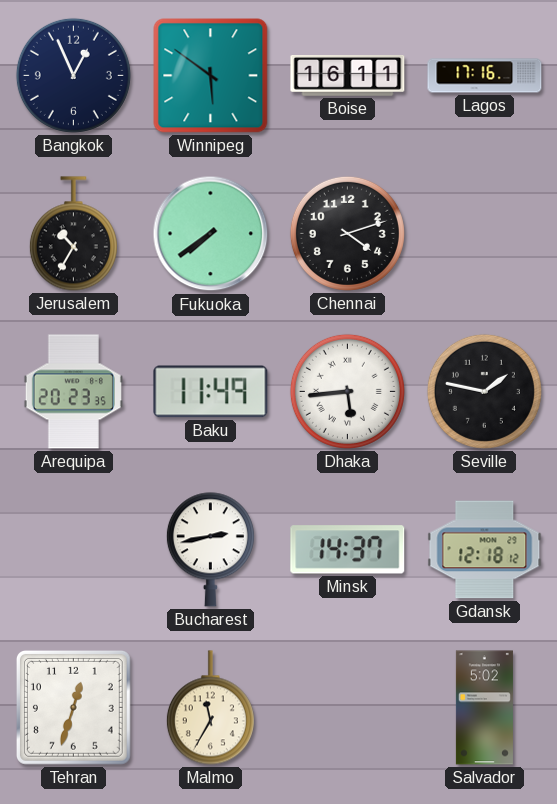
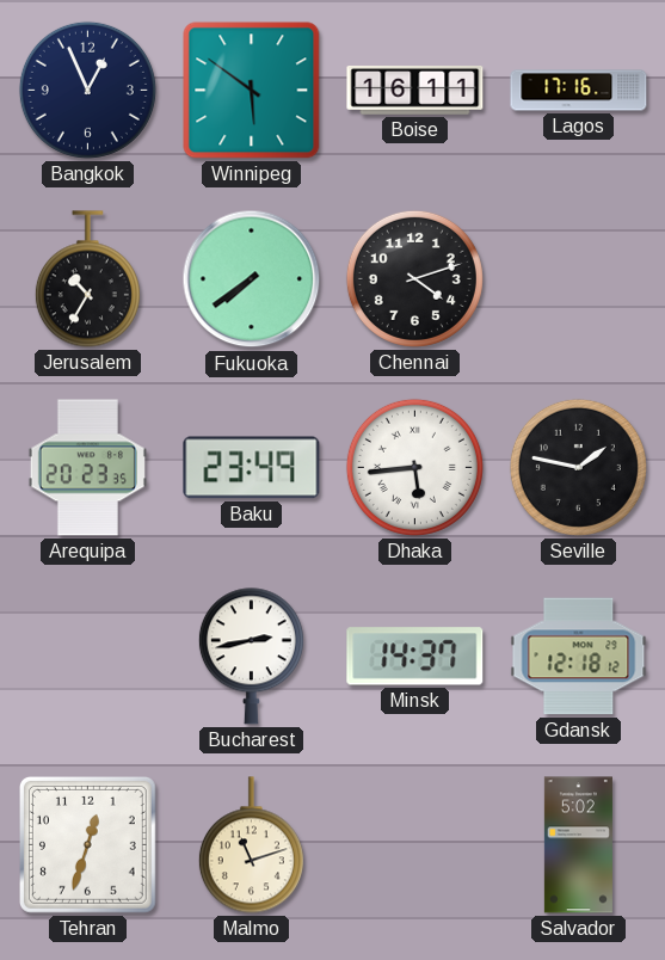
Baku: 11:49 -> 23:49
Malmo: 11:35 -> 11:12
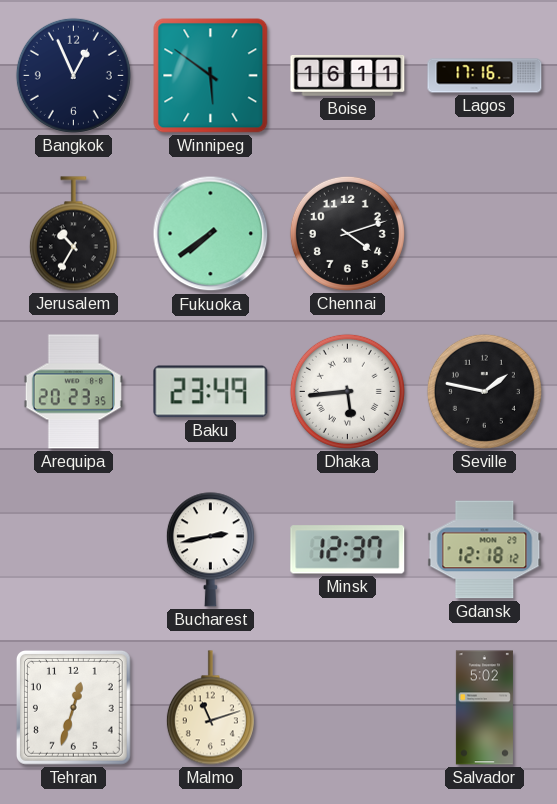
Minsk: 14:37 -> 12:37
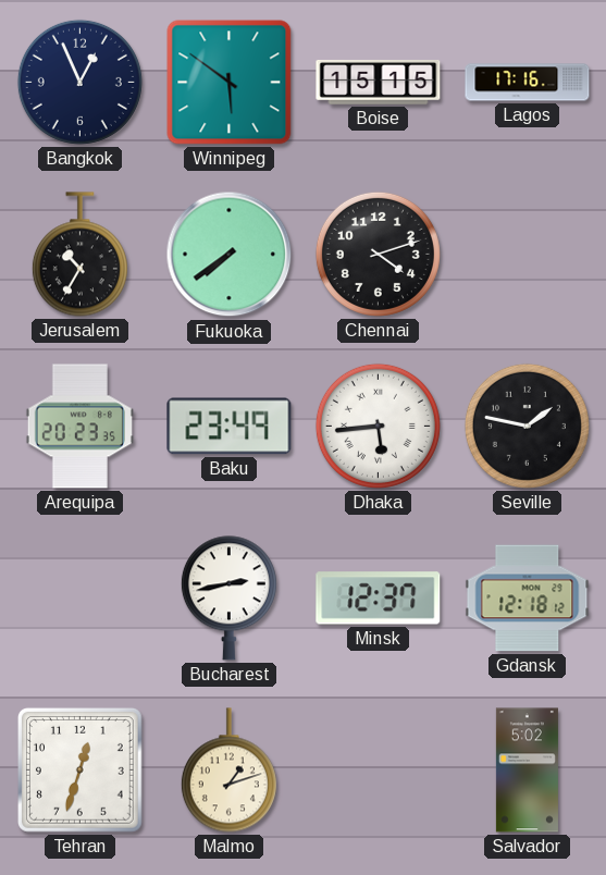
Boise: 16:11 -> 15:15
Malmo: 11:12 -> 1:12
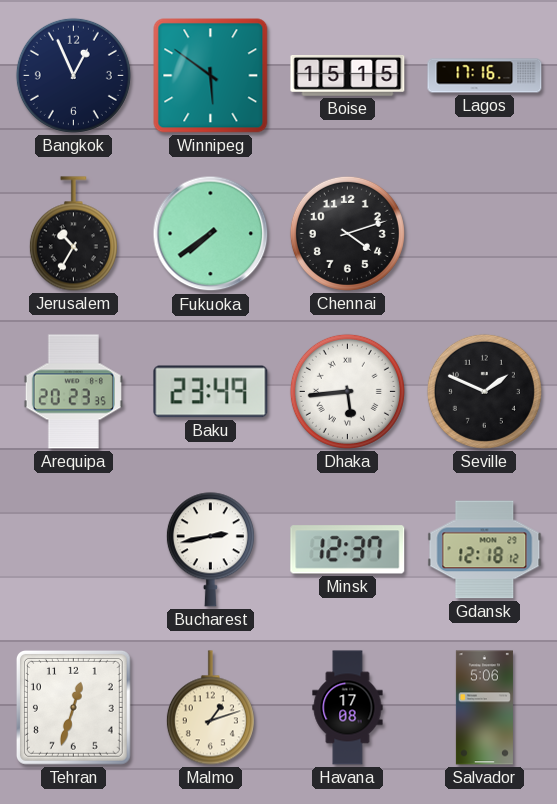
Seville: 1:47 -> 1:49
Havana: none -> 17:08
Salvador: 5:02 -> 5:06
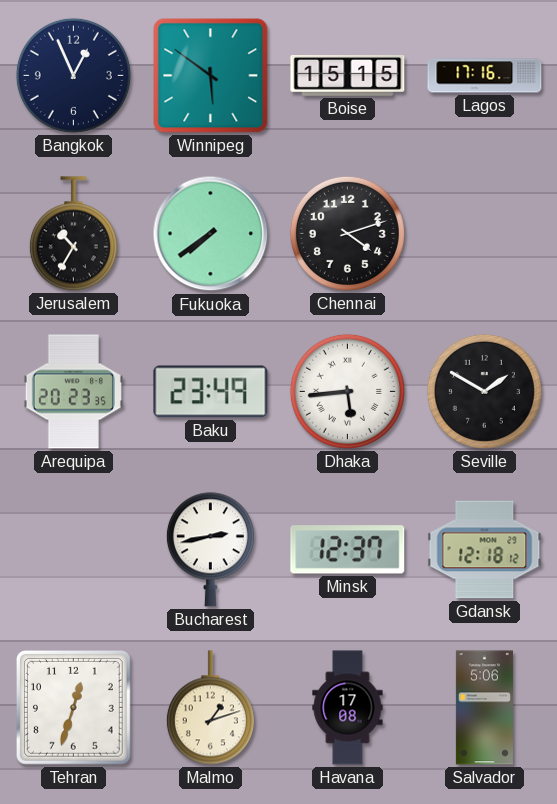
Seville: 1:49 -> 1:50
